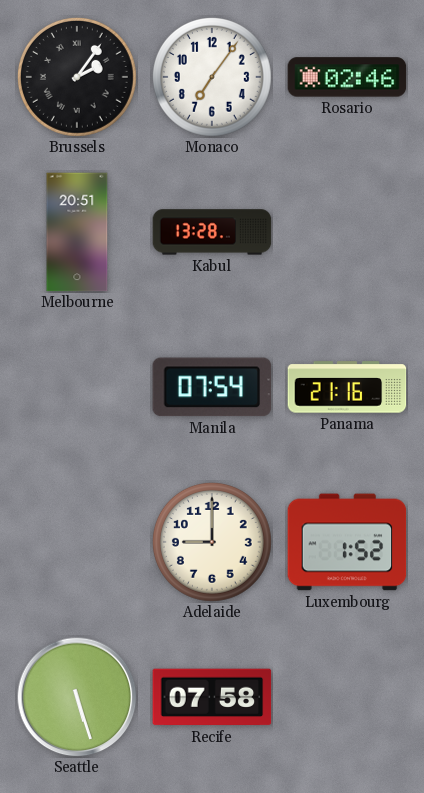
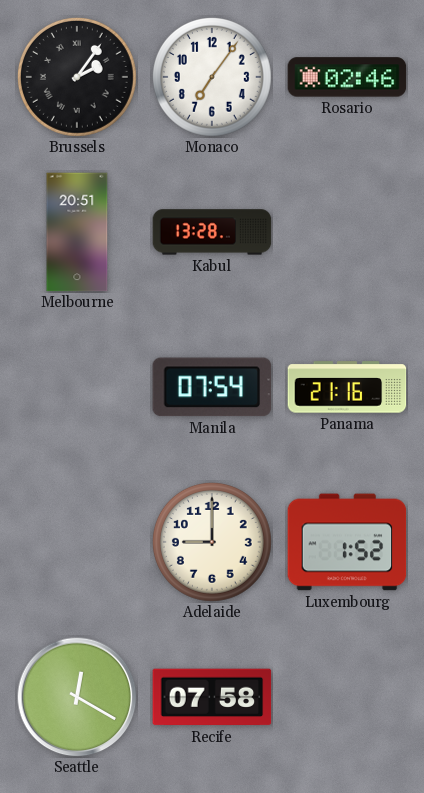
Seattle: 5:27 -> 12:20
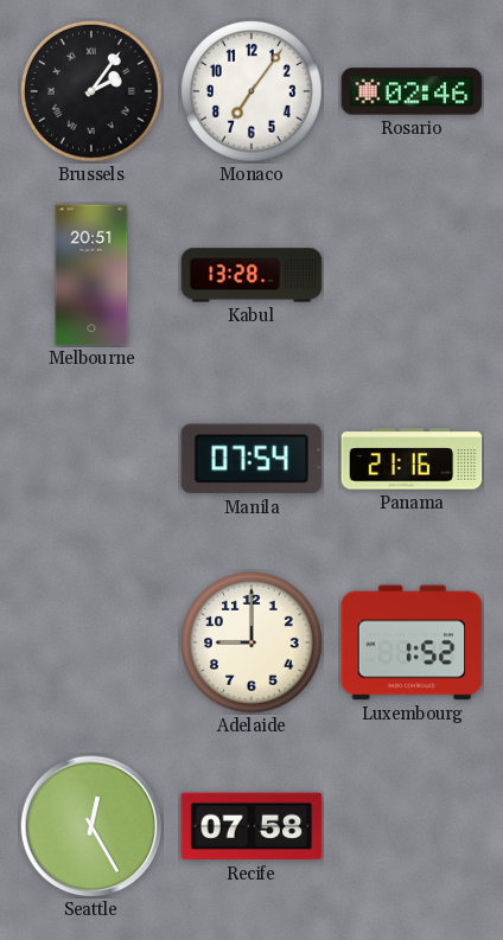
Seattle: 12:20 -> 12:25
